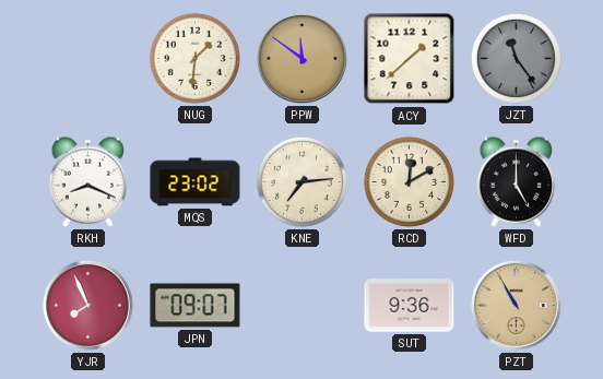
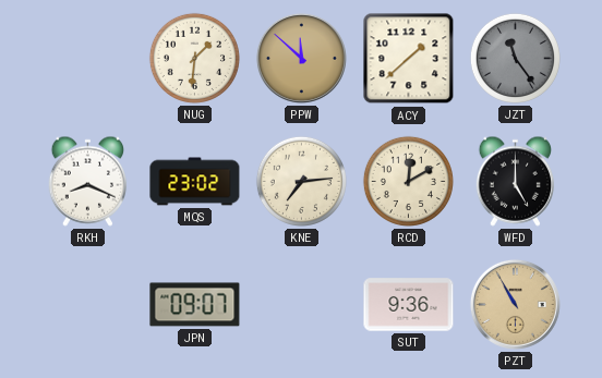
PPW: 11:51 -> 11:52
YJR: 7:56 -> none
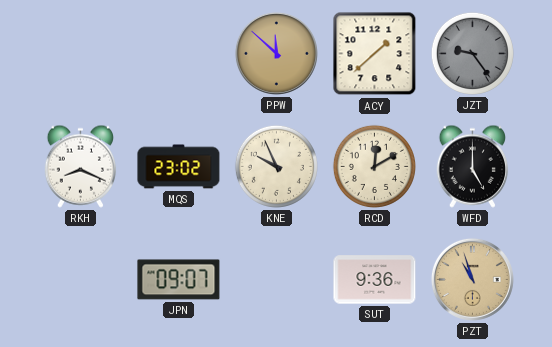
NUG: 1:31 -> none
JZT: 11:24 -> 9:24
KNE: 7:14 -> 9:56
PZT: 10:55 -> 10:57
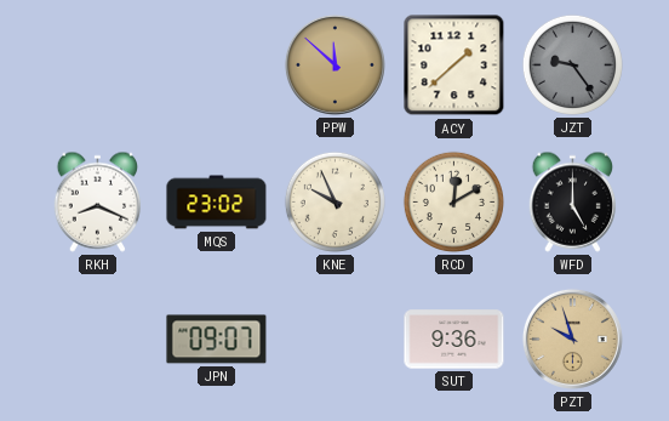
PZT: 10:57 -> 9:57
